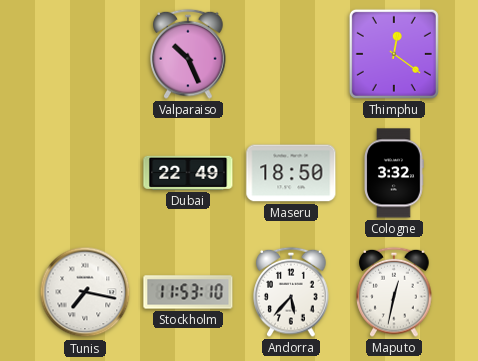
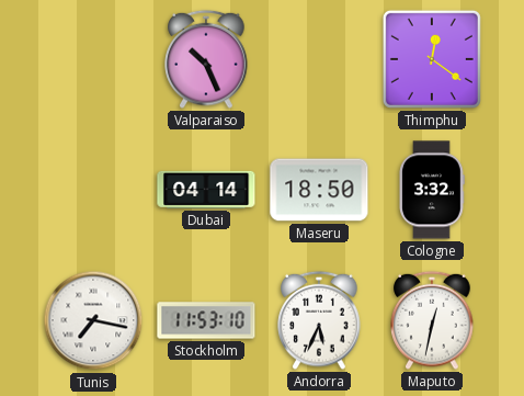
Dubai: 22:49 -> 04:14
Andorra: 5:37 -> 5:34
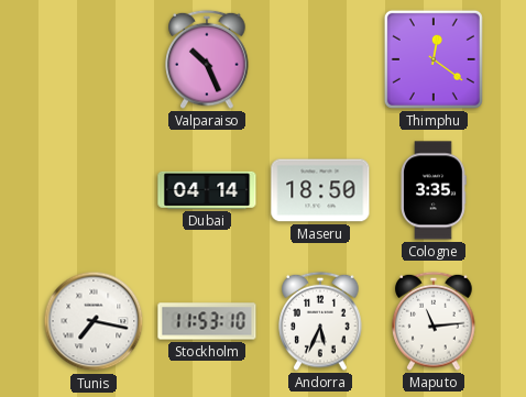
Cologne: 3:32 -> 3:35
Maputo: 12:32 -> 11:14
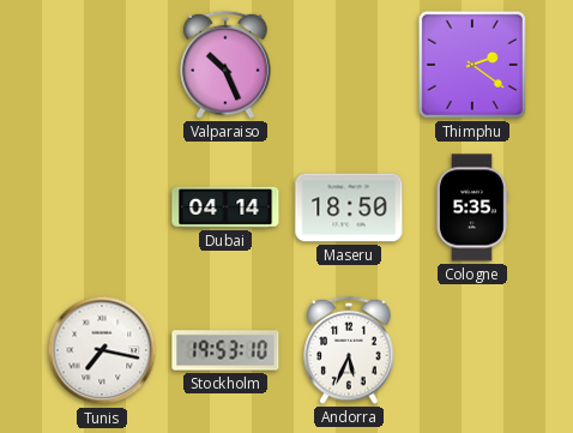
Thimphu: 12:21 -> 2:21
Cologne: 3:35 -> 5:35
Stockholm: 11:53 -> 19:53
Maputo: 11:14 -> none
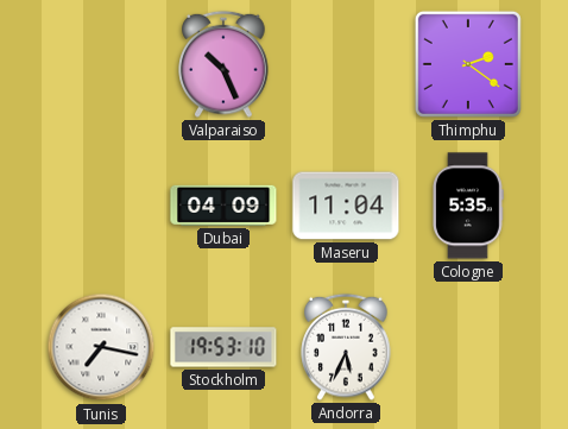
Dubai: 04:14 -> 04:09
Maseru: 18:50 -> 11:04
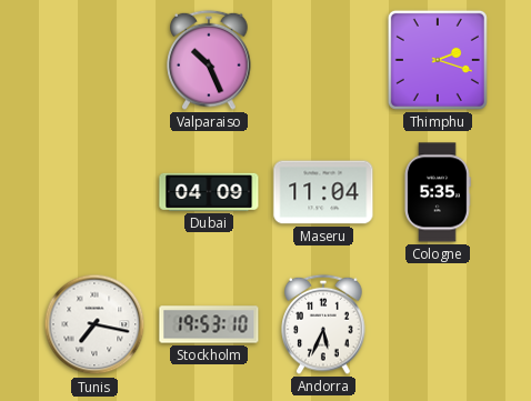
Thimphu: 2:21 -> 2:18
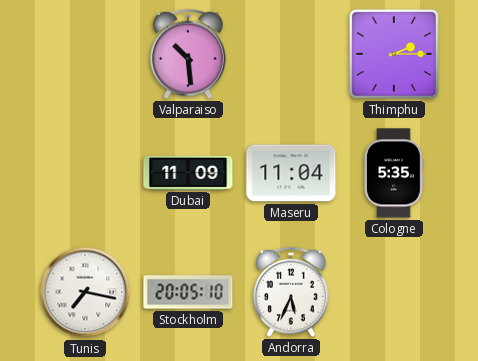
Valparaiso: 10:26 -> 10:29
Thimphu: 2:18 -> 2:15
Dubai: 04:09 -> 11:09
Stockholm: 19:53 -> 20:05
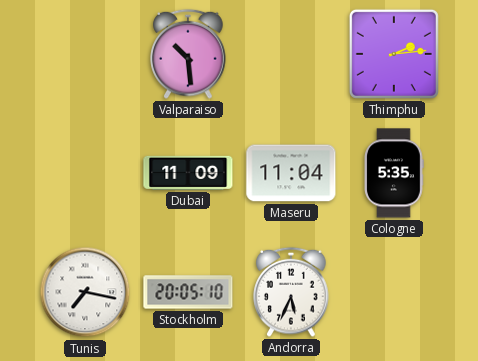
Thimphu: 2:15 -> 2:14
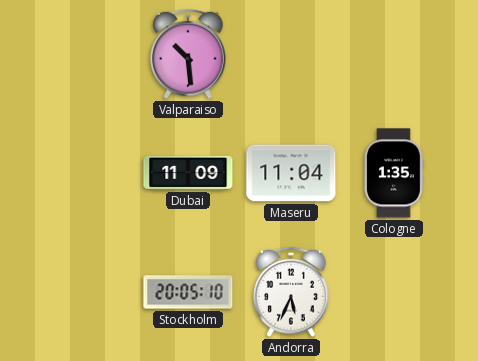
Thimphu: 2:14 -> none
Cologne: 5:35 -> 1:35
Tunis: 7:17 -> none
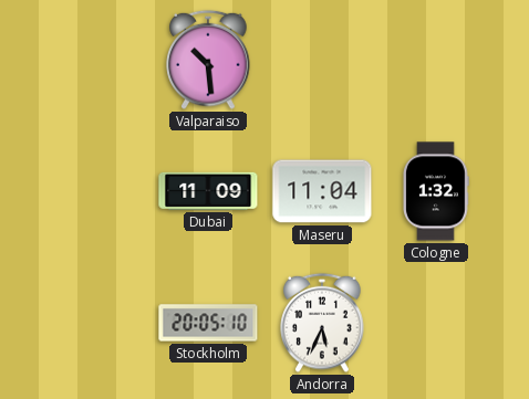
Cologne: 1:35 -> 1:32
